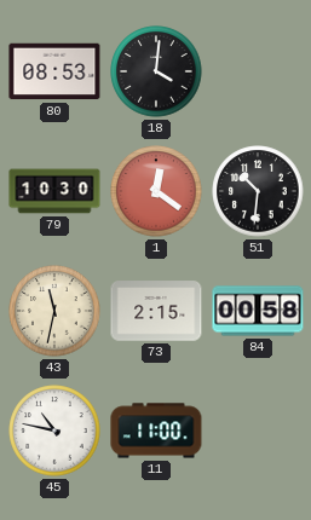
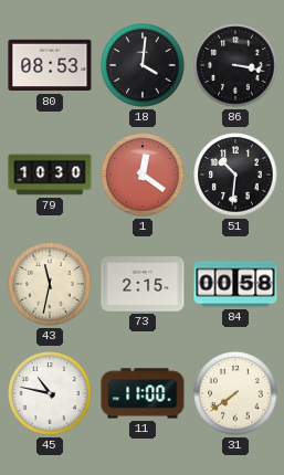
86: none -> 3:17
31: none -> 7:39
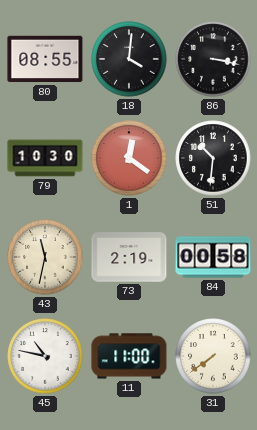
80: 08:53 -> 08:55
73: 2:15 -> 2:19
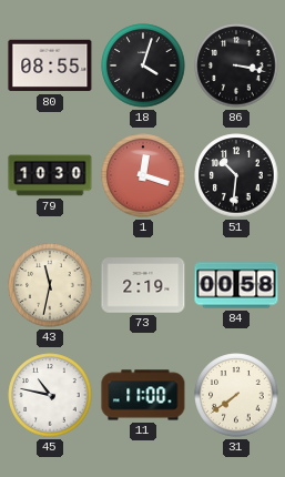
18: 4:01 -> 4:03
1: 12:21 -> 12:18
